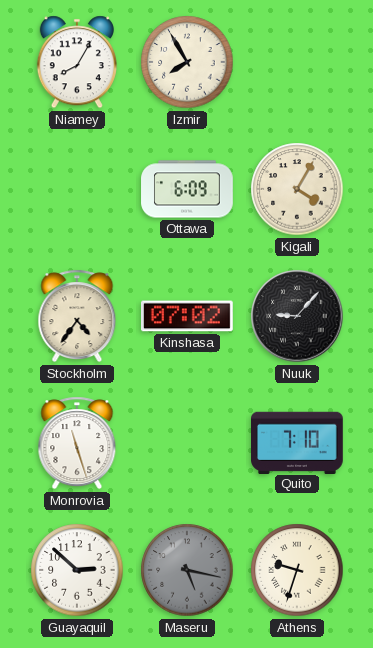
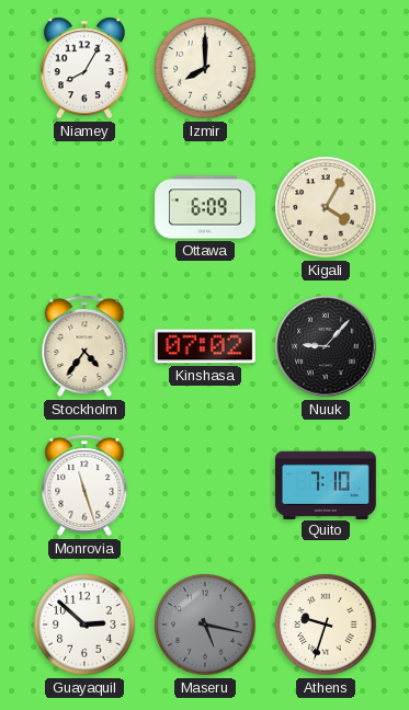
Izmir: 7:55 -> 8:00
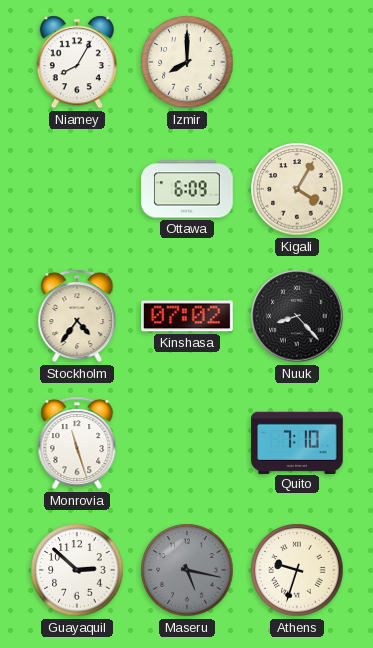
Nuuk: 9:07 -> 8:23
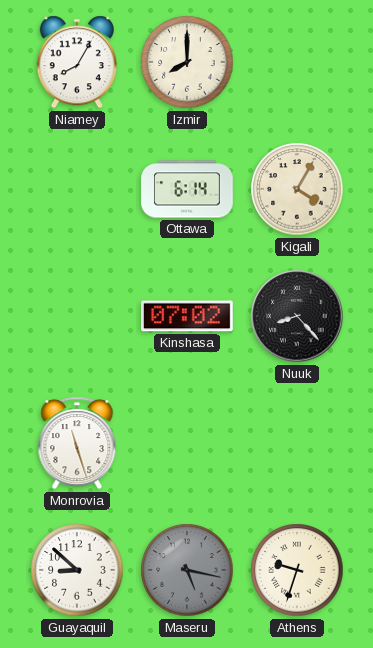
Ottawa: 6:09 -> 6:14
Stockholm: 4:36 -> none
Quito: 7:10 -> none
Guayaquil: 2:52 -> 8:52
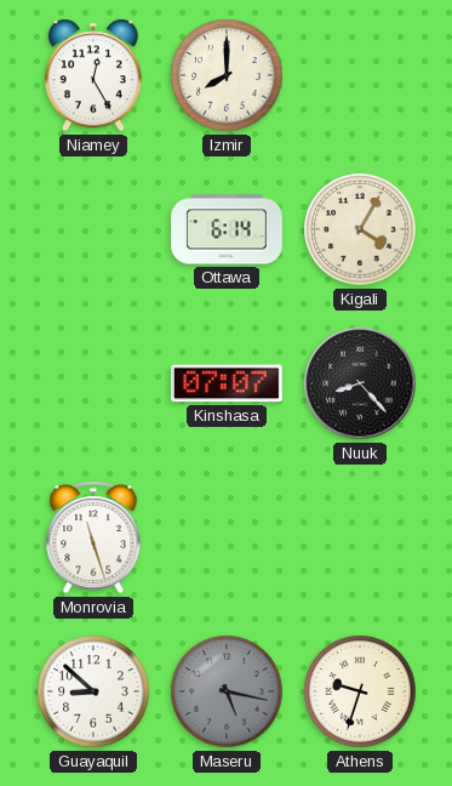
Niamey: 8:05 -> 12:25
Kinshasa: 07:02 -> 07:07
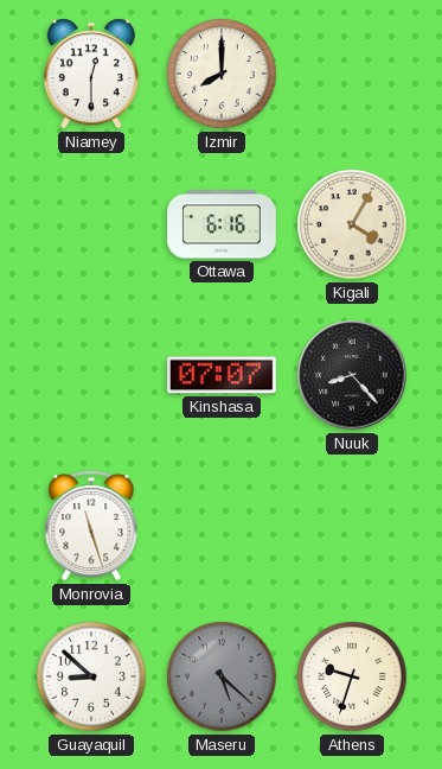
Niamey: 12:25 -> 12:30
Ottawa: 6:14 -> 6:16
Maseru: 5:17 -> 5:22
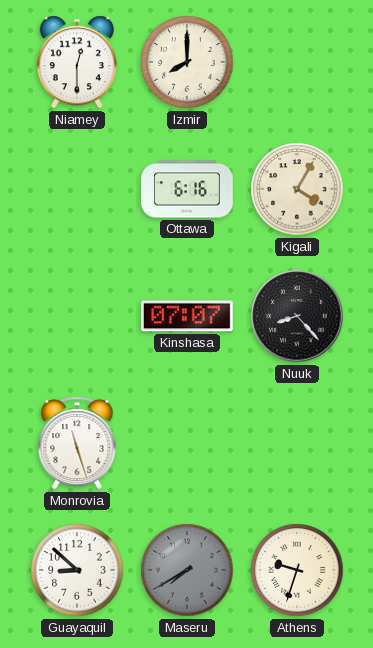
Maseru: 5:22 -> 7:40
